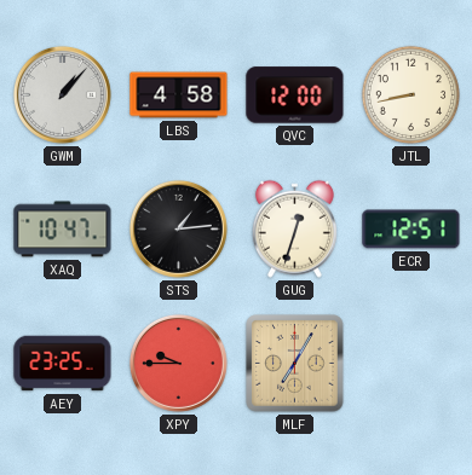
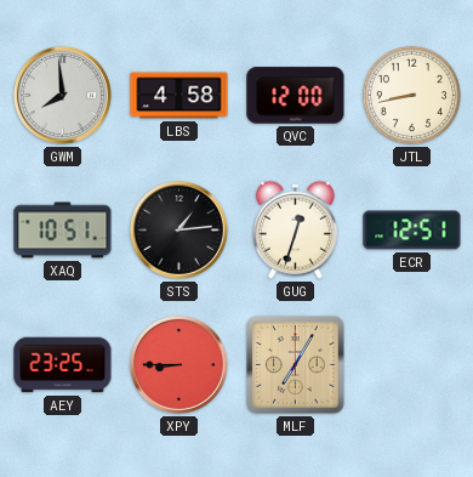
GWM: 1:07 -> 7:59
XAQ: 10:47 -> 10:51
XPY: 9:45 -> 8:45
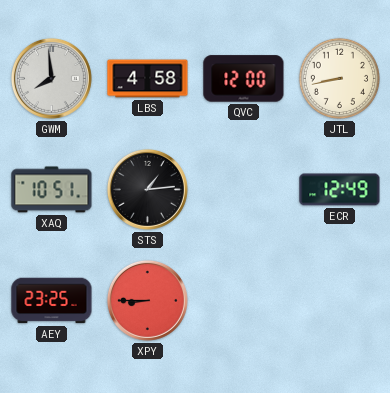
GUG: 12:33 -> none
ECR: 12:51 -> 12:49
MLF: 7:05 -> none
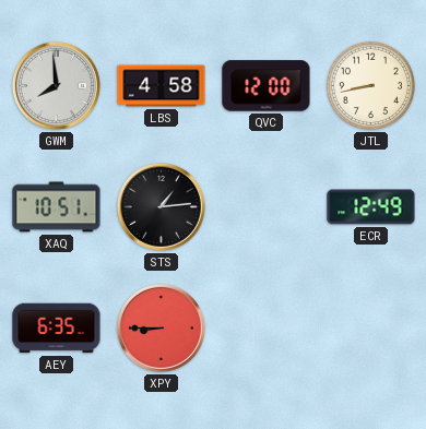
AEY: 23:25 -> 6:35
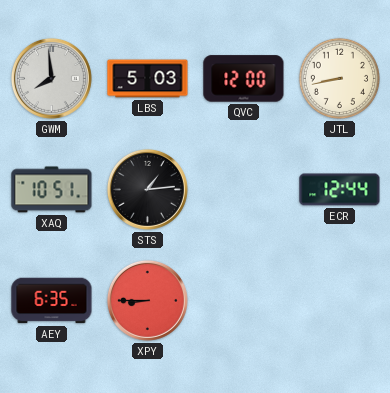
LBS: 4:58 -> 5:03
ECR: 12:49 -> 12:44
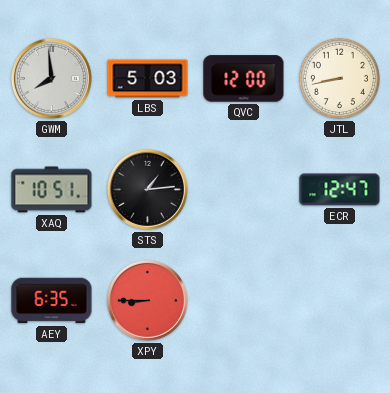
ECR: 12:44 -> 12:47
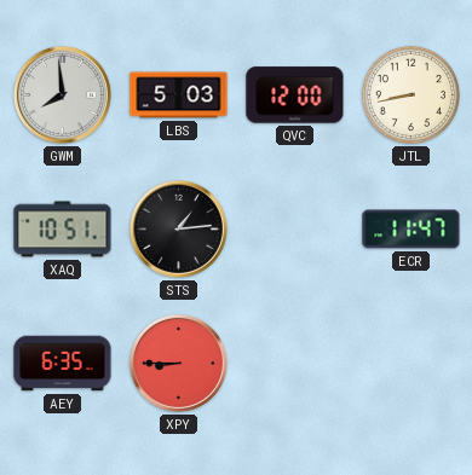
ECR: 12:47 -> 11:47
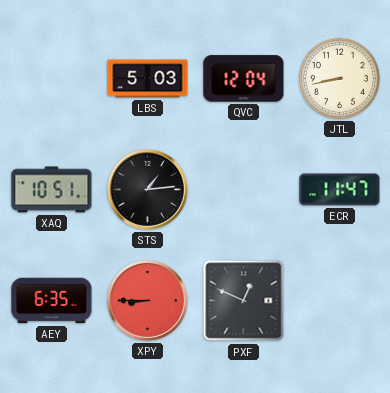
GWM: 7:59 -> none
QVC: 12:00 -> 12:04
PXF: none -> 12:49
